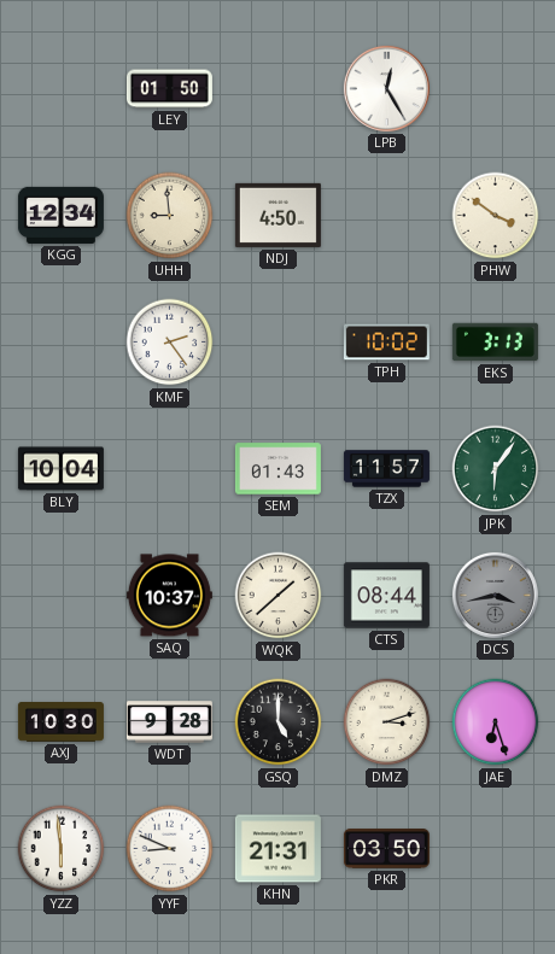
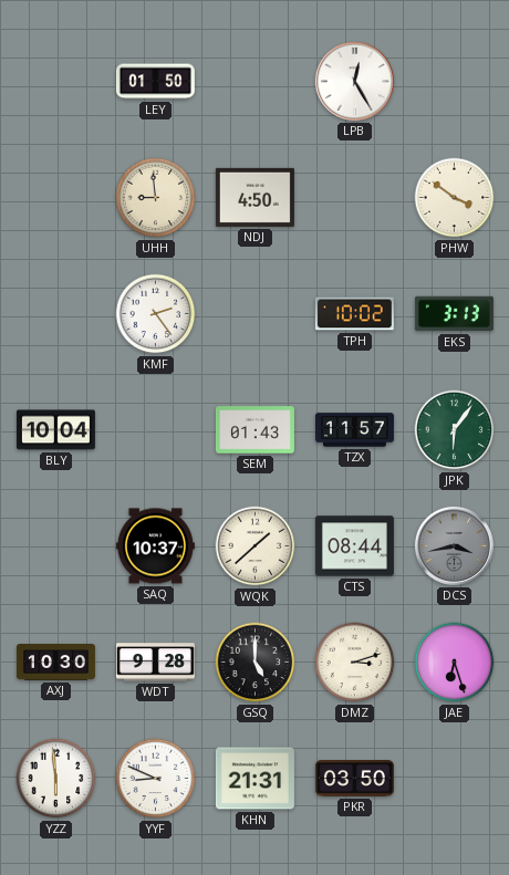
KGG: 12:34 -> none
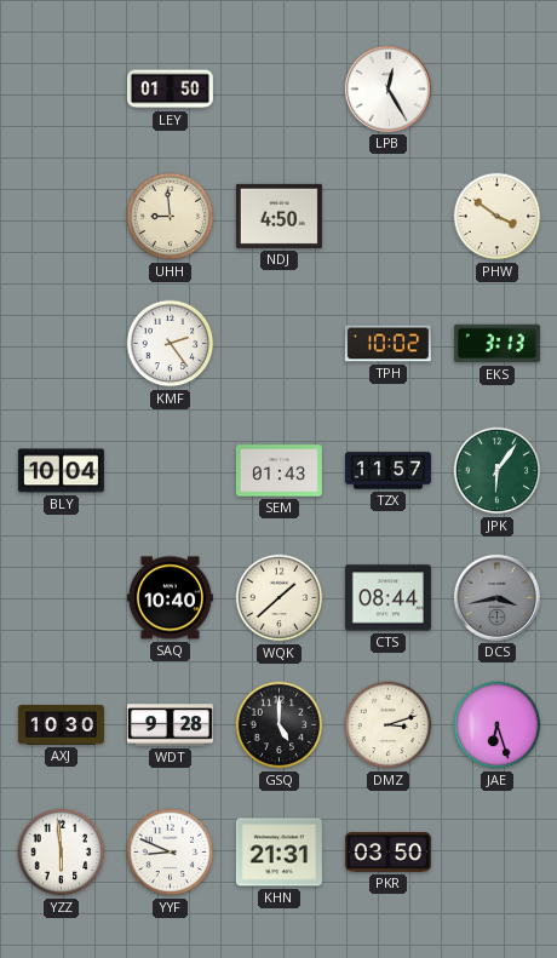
SAQ: 10:37 -> 10:40
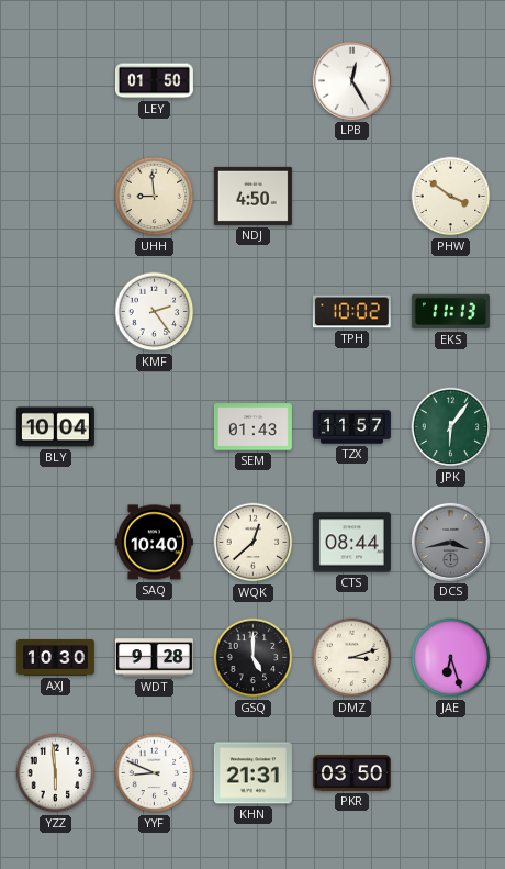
EKS: 3:13 -> 11:13
WQK: 1:38 -> 12:38
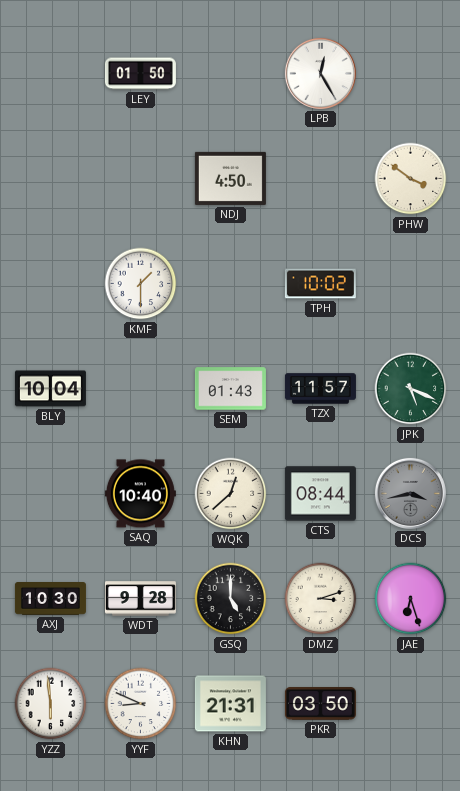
UHH: 8:59 -> none
KMF: 2:24 -> 1:30
EKS: 11:13 -> none
JPK: 6:06 -> 5:19
